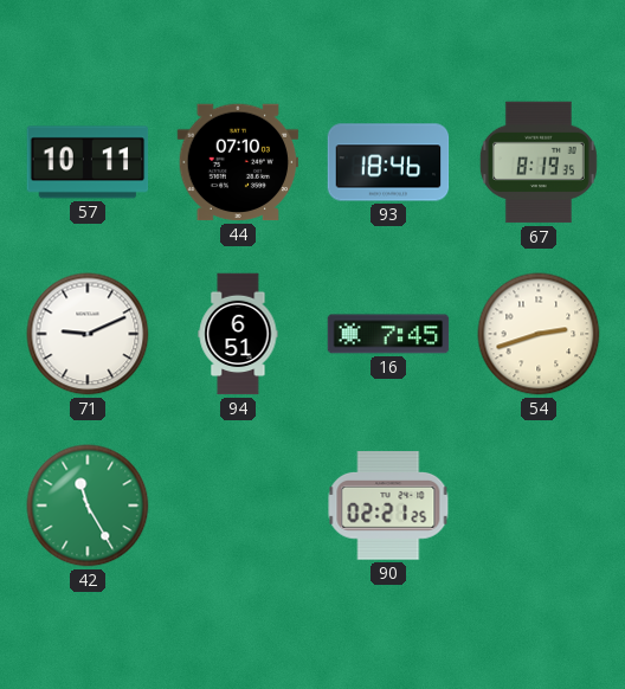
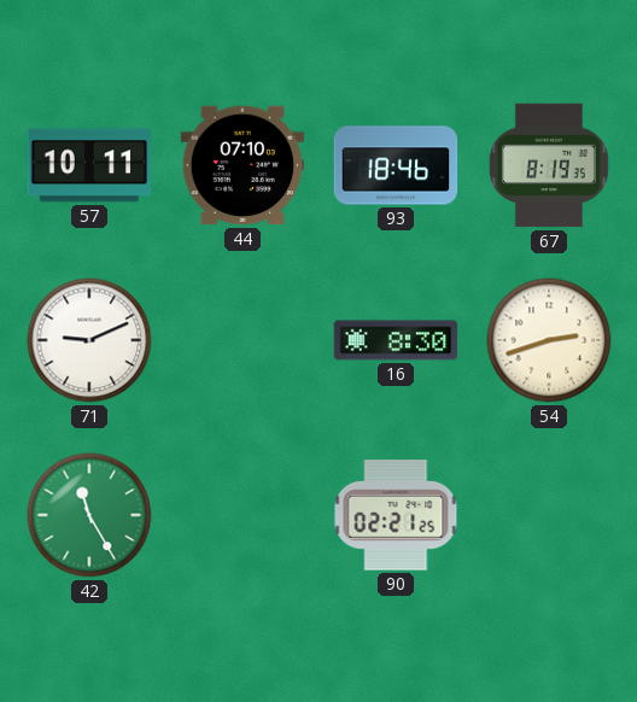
94: 6:51 -> none
16: 7:45 -> 8:30
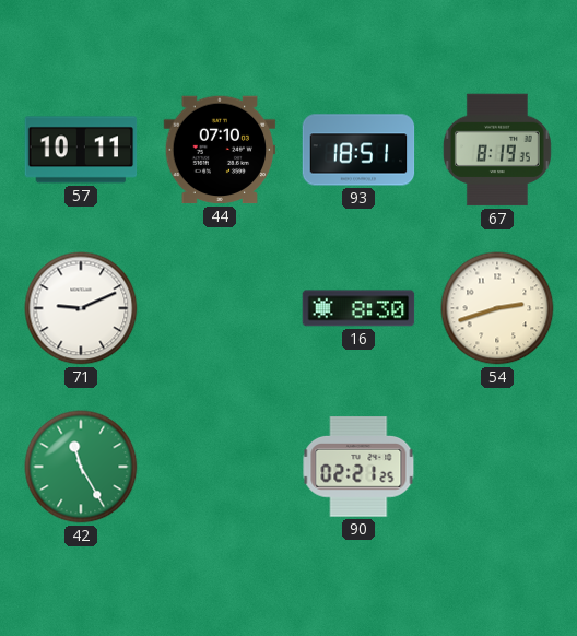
93: 18:46 -> 18:51
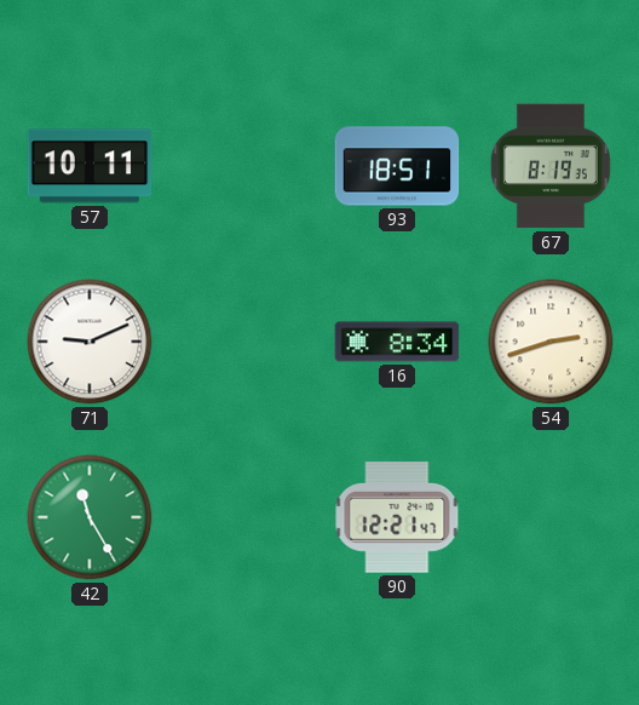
44: 07:10 -> none
16: 8:30 -> 8:34
90: 02:21 -> 12:21
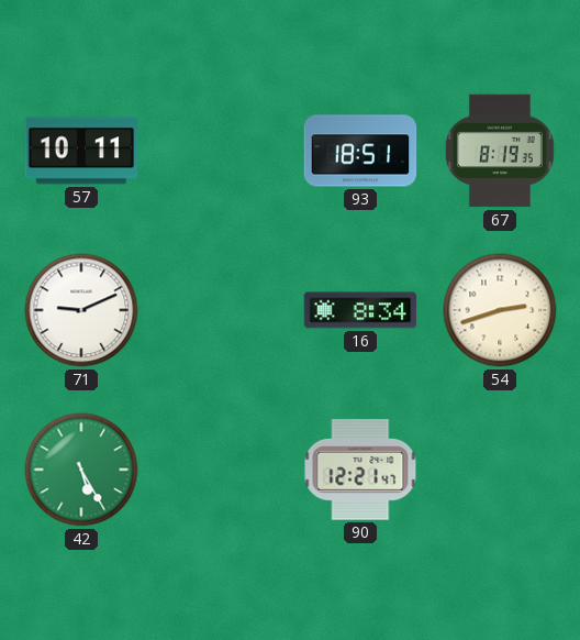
42: 11:25 -> 5:25
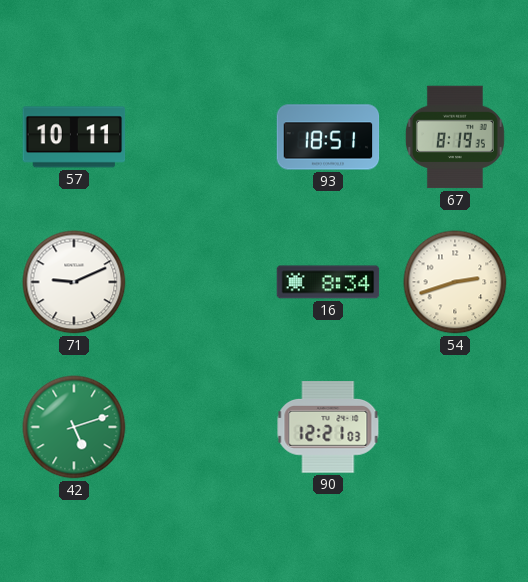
42: 5:25 -> 5:12
90: 12:21:47 -> 12:21:03
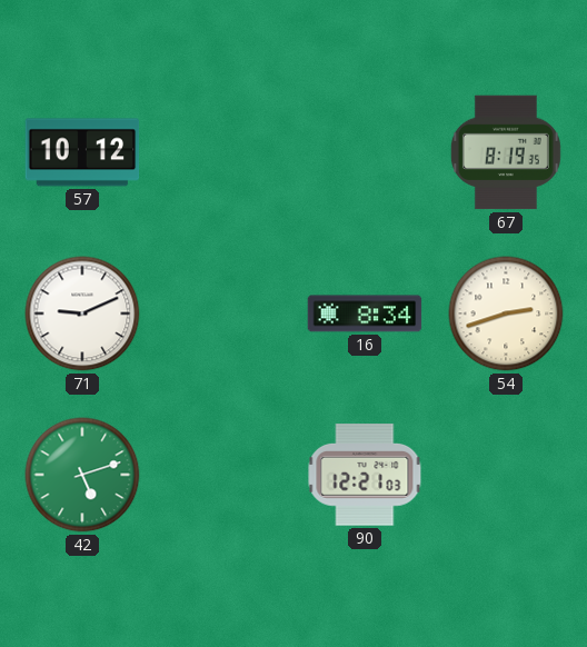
57: 10:11 -> 10:12
93: 18:51 -> none
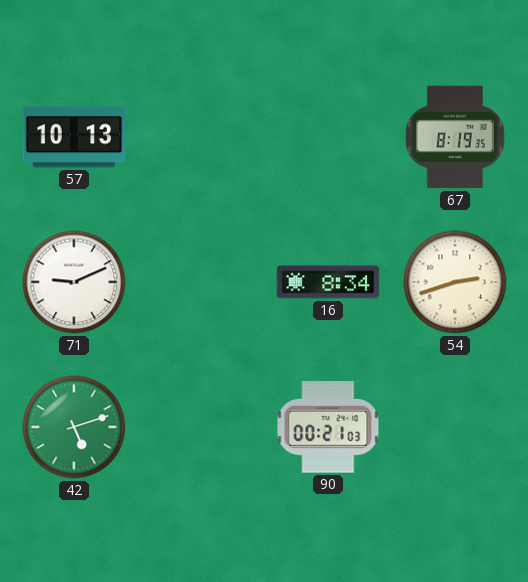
57: 10:12 -> 10:13
90: 12:21 -> 00:21
